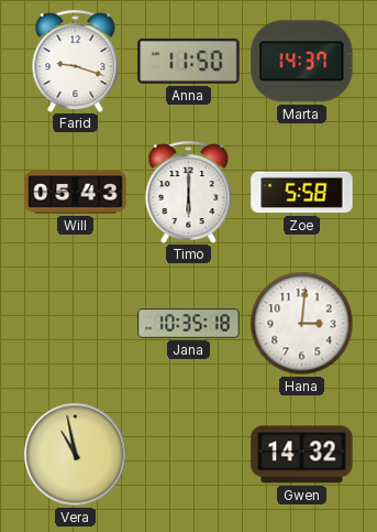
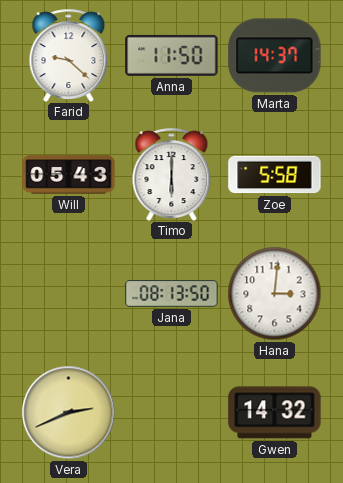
Farid: 9:18 -> 9:22
Jana: 10:35 -> 08:13
Vera: 10:58 -> 2:41
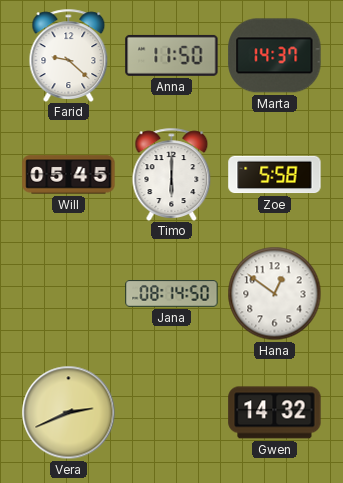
Will: 05:43 -> 05:45
Jana: 08:13 -> 08:14
Hana: 3:01 -> 12:51
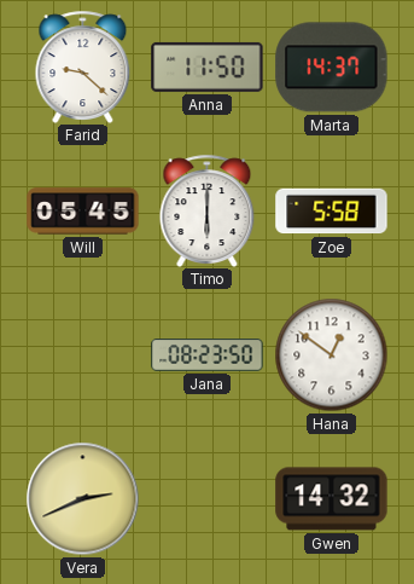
Jana: 08:14 -> 08:23
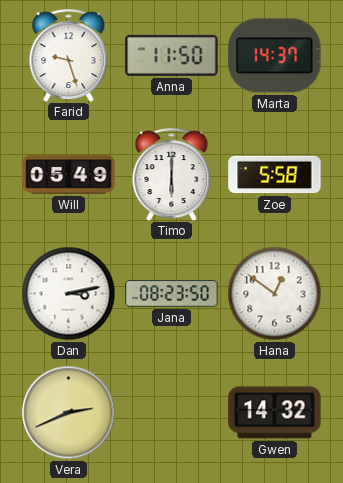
Farid: 9:22 -> 9:27
Will: 05:45 -> 05:49
Dan: none -> 3:13
